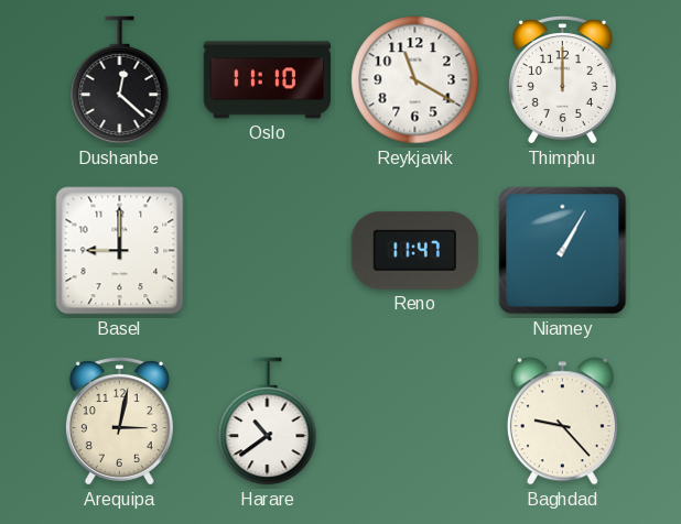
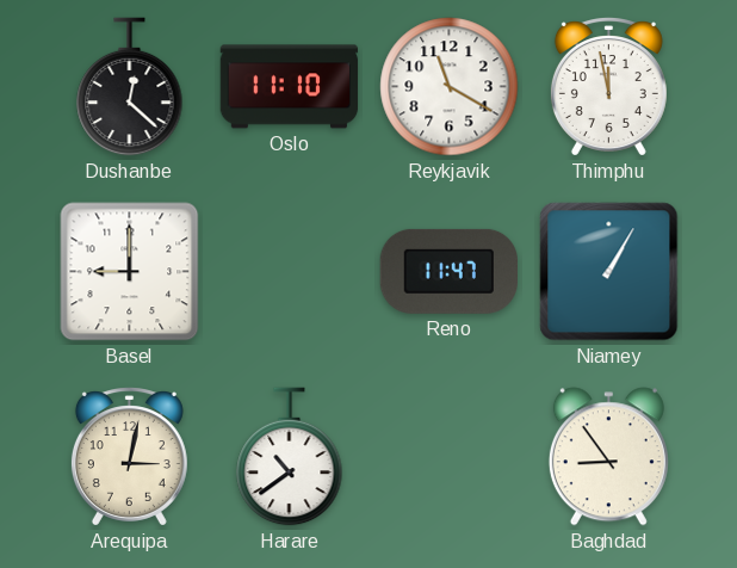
Thimphu: 12:00 -> 11:58
Baghdad: 9:23 -> 8:54
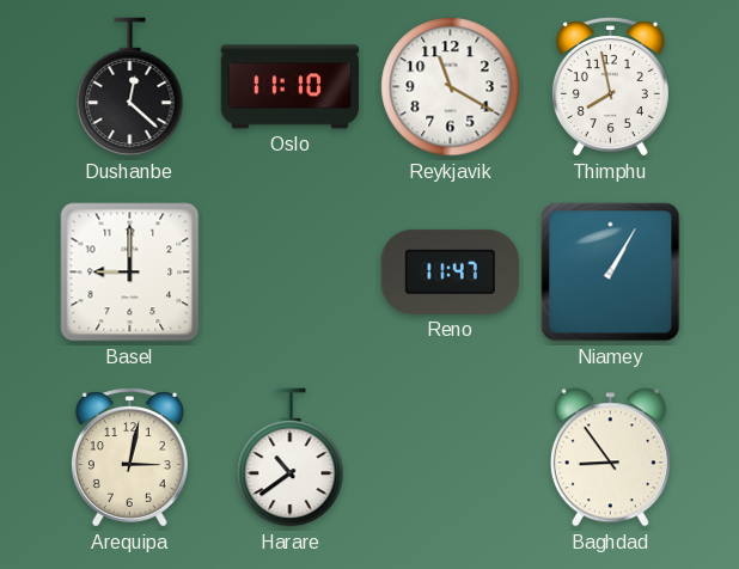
Thimphu: 11:58 -> 7:58
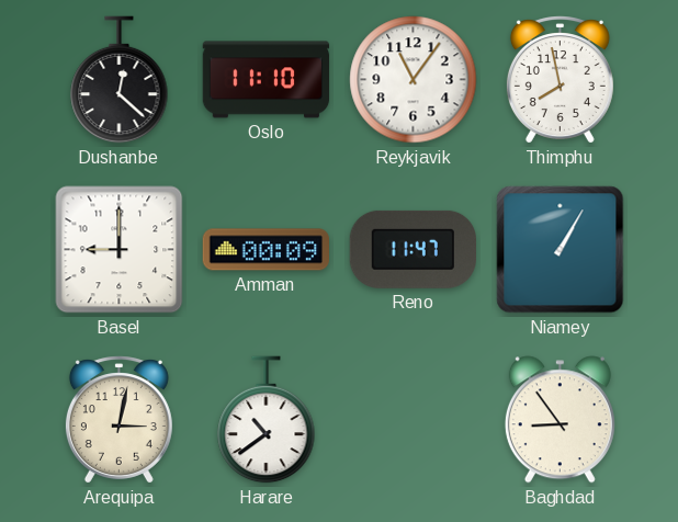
Reykjavik: 11:20 -> 11:06
Amman: none -> 00:09
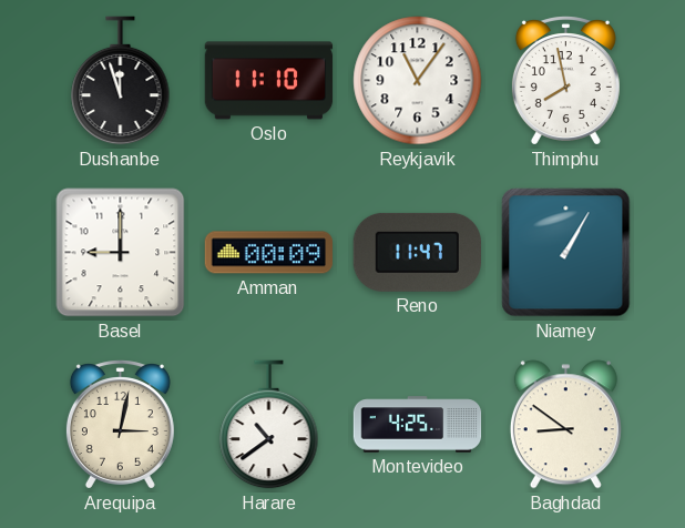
Dushanbe: 12:22 -> 11:57
Montevideo: none -> 4:25
Baghdad: 8:54 -> 8:51
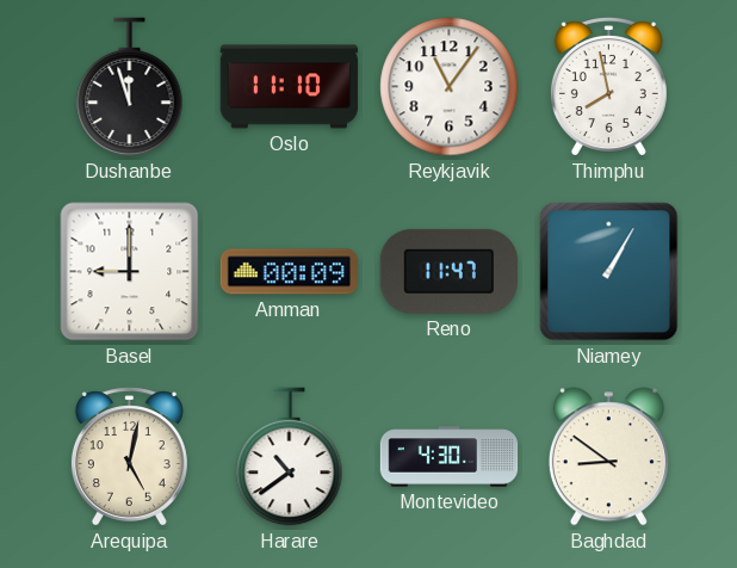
Arequipa: 3:02 -> 5:02
Montevideo: 4:25 -> 4:30
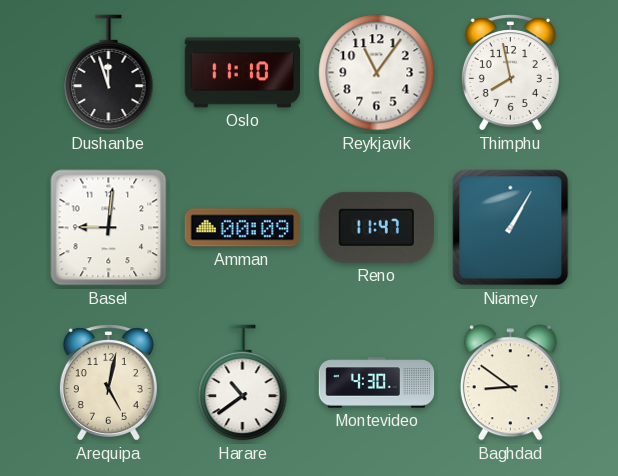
Basel: 9:00 -> 9:01
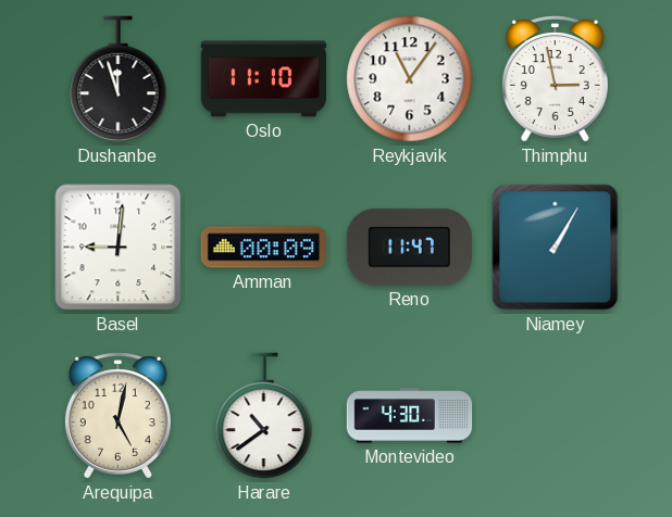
Thimphu: 7:58 -> 2:58
Baghdad: 8:51 -> none
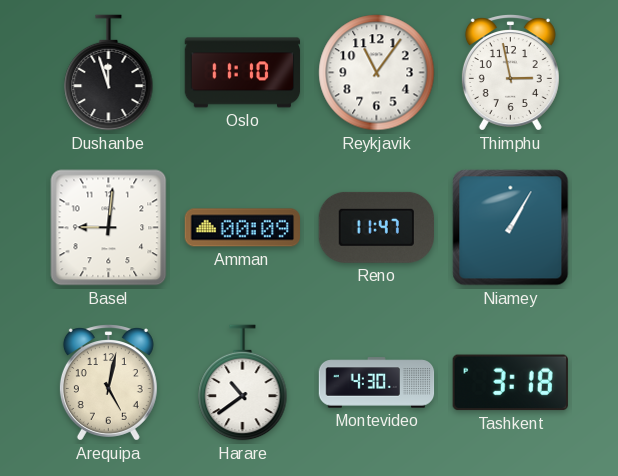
Tashkent: none -> 3:18
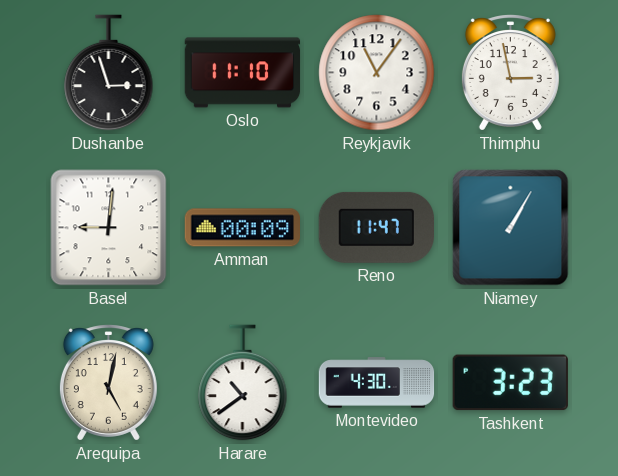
Dushanbe: 11:57 -> 2:57
Tashkent: 3:18 -> 3:23
